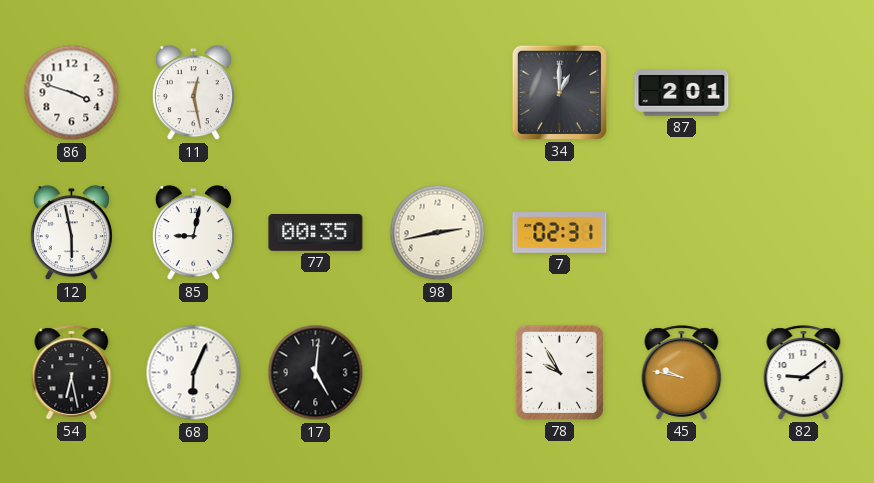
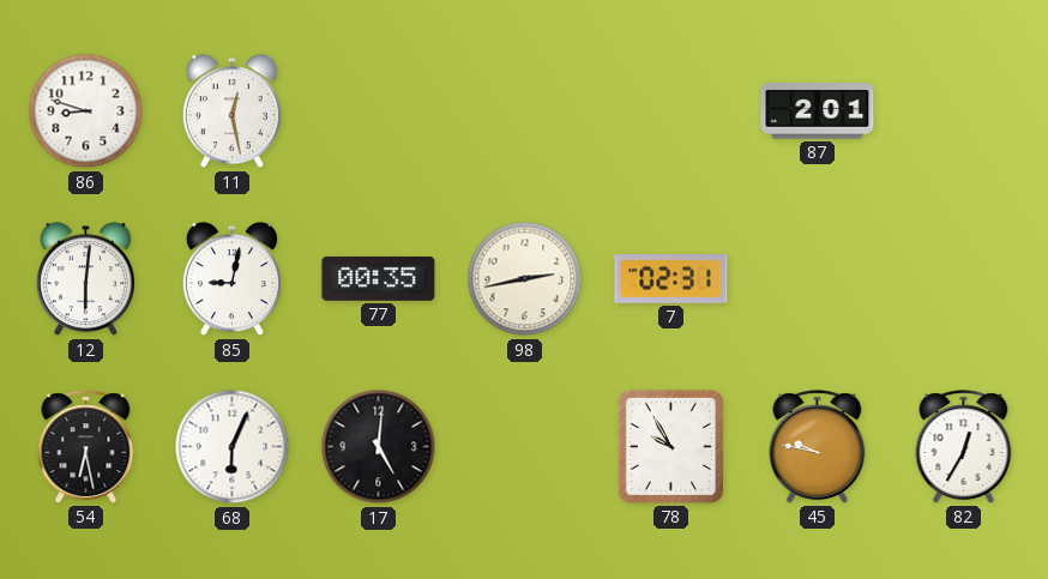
86: 3:48 -> 8:48
34: 1:00 -> none
12: 5:58 -> 6:01
82: 9:09 -> 12:35
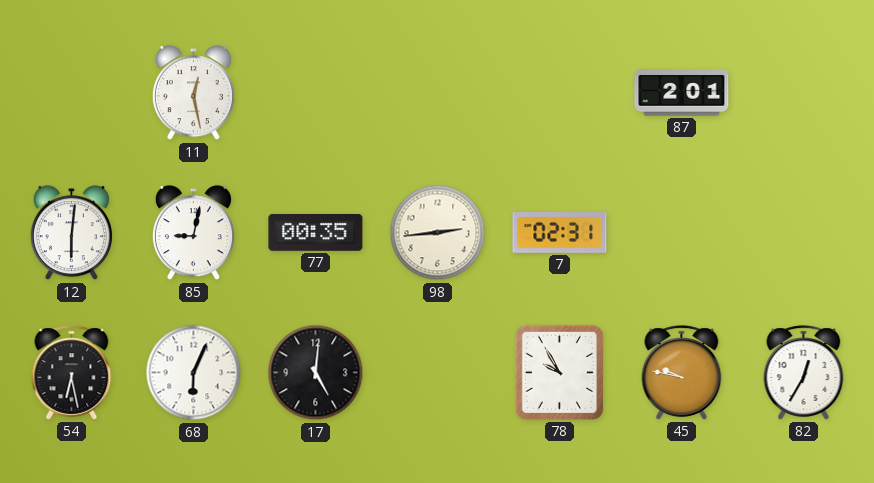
86: 8:48 -> none
98: 2:43 -> 2:44
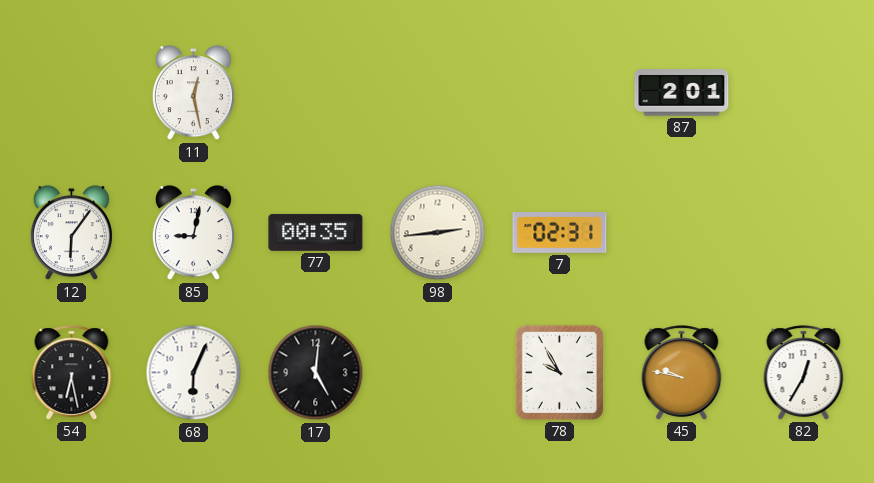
12: 6:01 -> 6:06
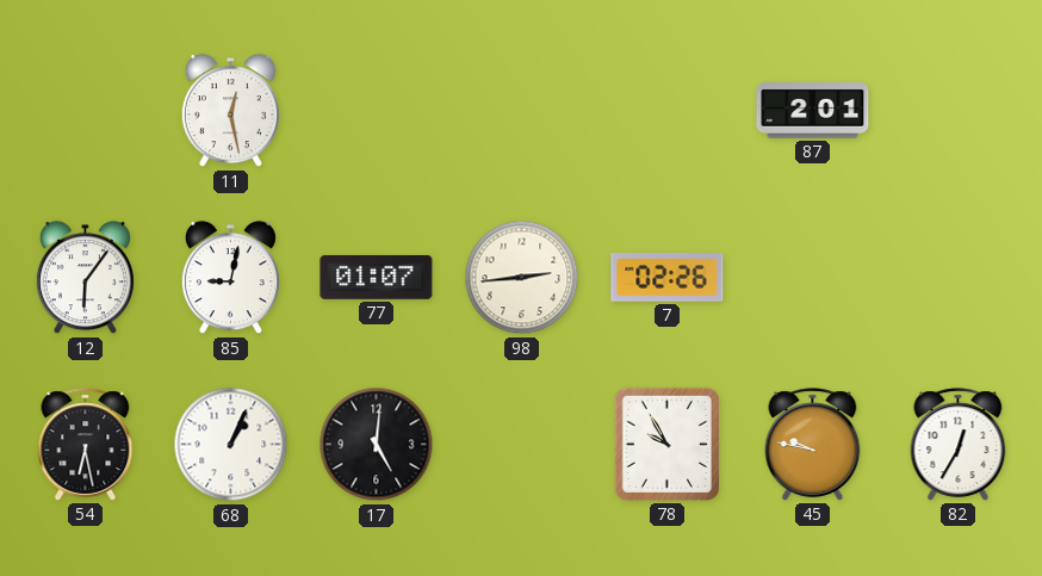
77: 00:35 -> 01:07
7: 02:31 -> 02:26
68: 6:04 -> 1:04
